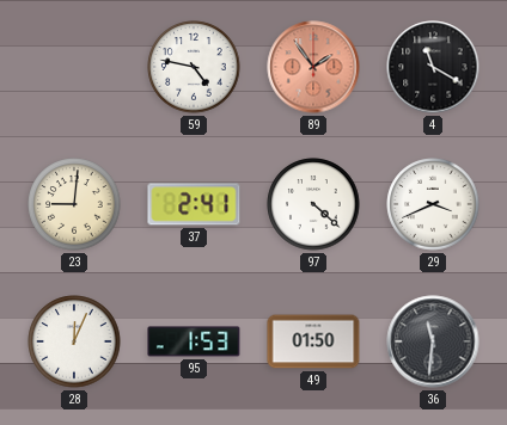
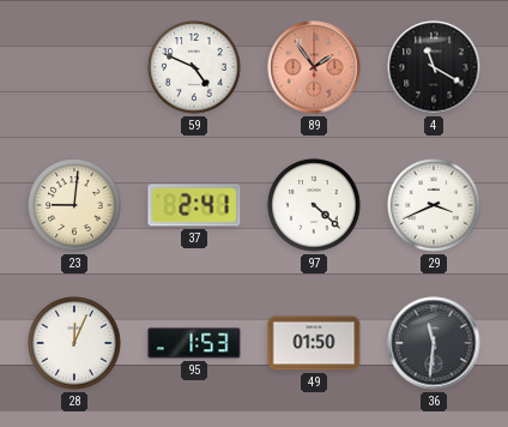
59: 4:47 -> 4:49
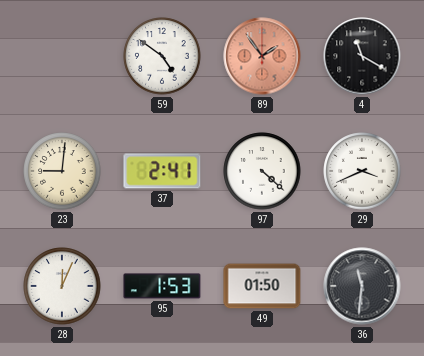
59: 4:49 -> 4:51
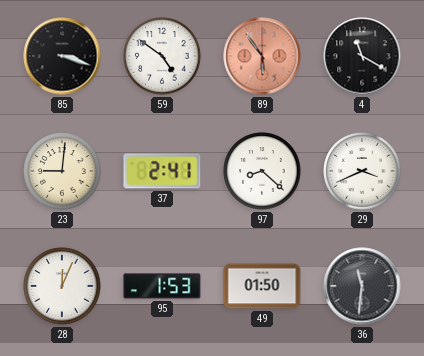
85: none -> 3:18
89: 1:54 -> 5:54
97: 4:22 -> 8:22
